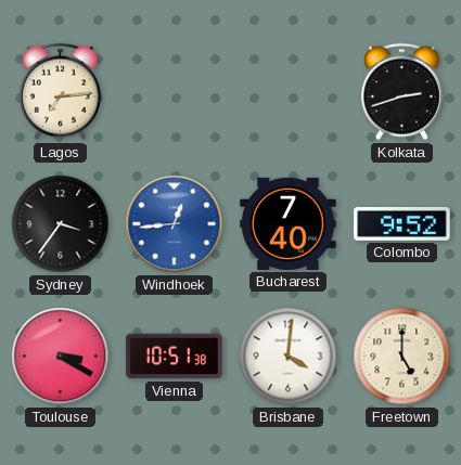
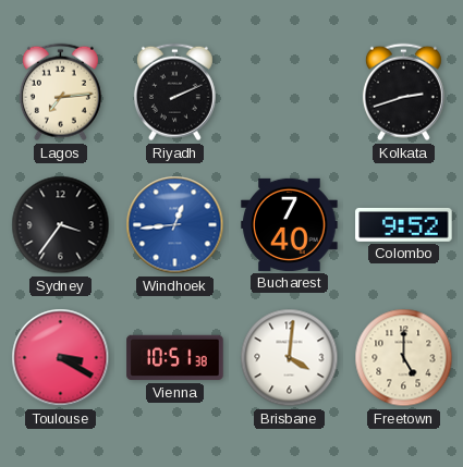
Riyadh: none -> 2:11
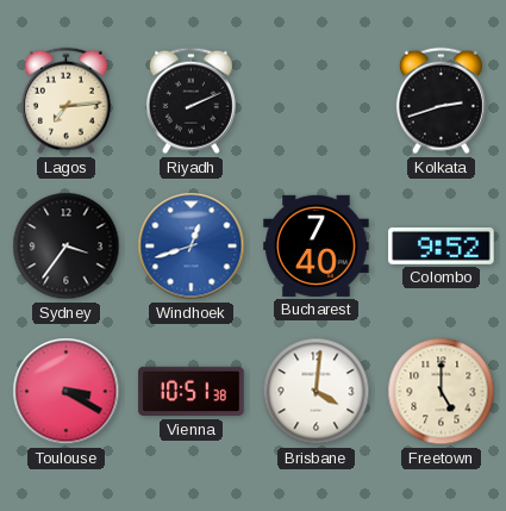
Windhoek: 12:44 -> 12:42
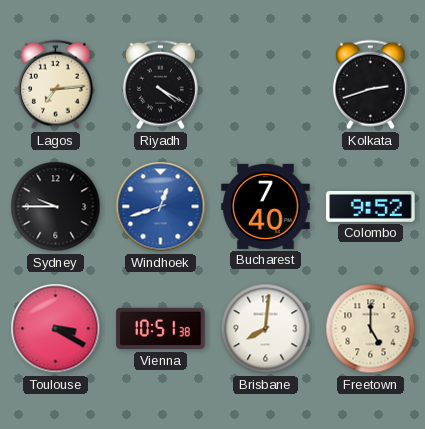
Riyadh: 2:11 -> 4:20
Sydney: 3:36 -> 9:45
Brisbane: 4:01 -> 8:01
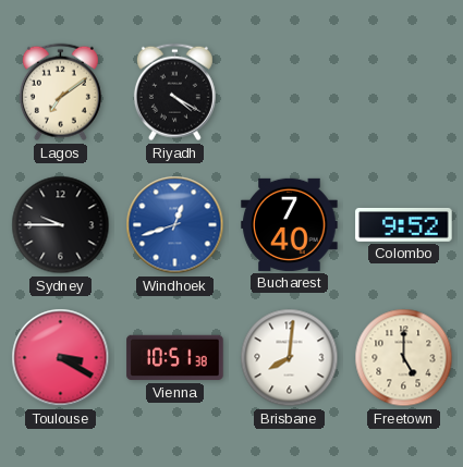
Lagos: 7:14 -> 7:09
Kolkata: 2:42 -> none
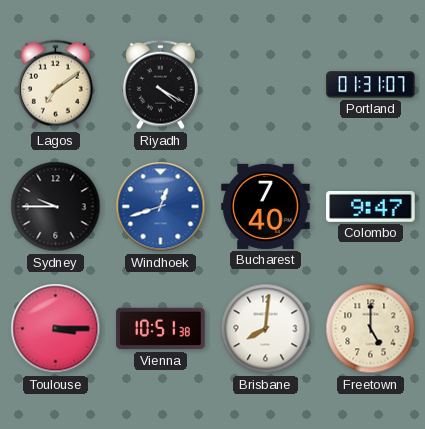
Portland: none -> 01:31
Colombo: 9:52 -> 9:47
Toulouse: 3:20 -> 3:15
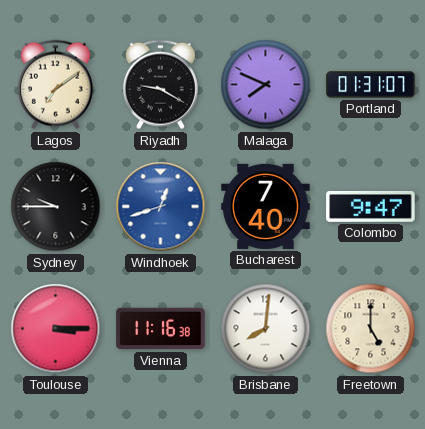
Riyadh: 4:20 -> 9:20
Malaga: none -> 7:49
Vienna: 10:51 -> 11:16
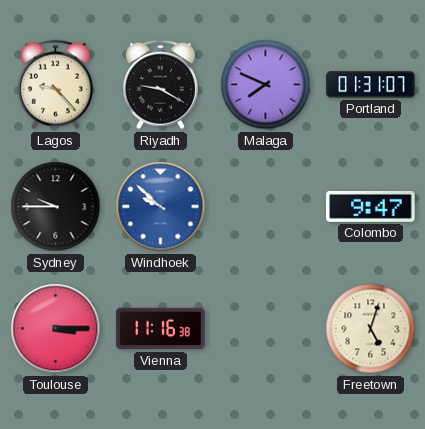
Lagos: 7:09 -> 9:23
Windhoek: 12:42 -> 9:52
Bucharest: 7:40 -> none
Brisbane: 8:01 -> none
Freetown: 5:00 -> 5:03
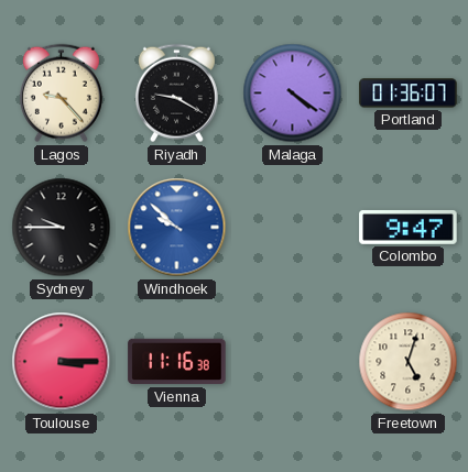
Malaga: 7:49 -> 4:21
Portland: 01:31 -> 01:36
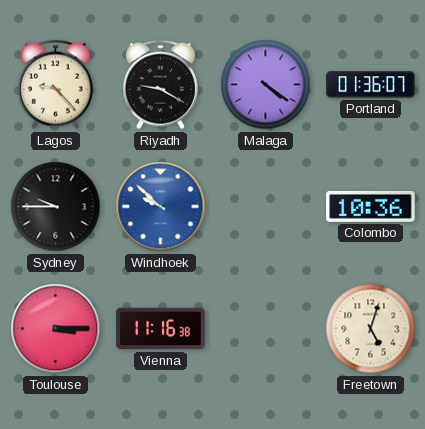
Colombo: 9:47 -> 10:36
